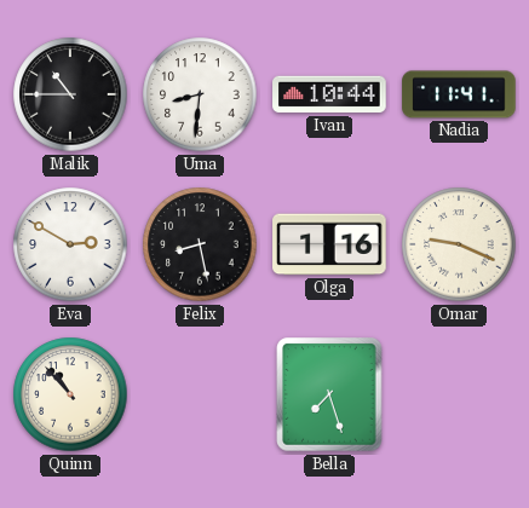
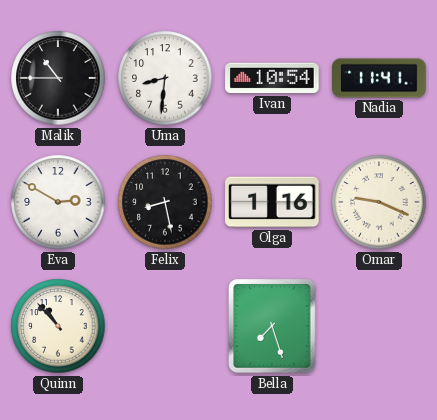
Ivan: 10:44 -> 10:54
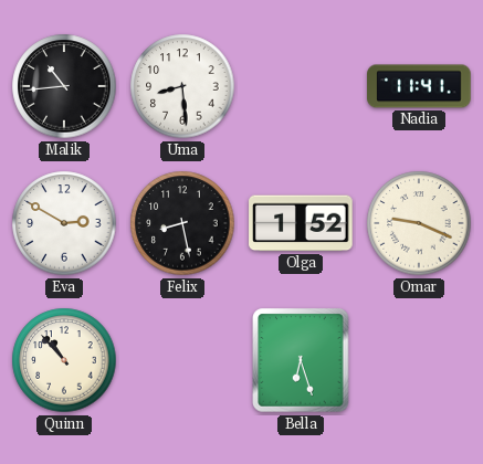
Malik: 10:45 -> 10:44
Uma: 8:31 -> 8:29
Ivan: 10:54 -> none
Olga: 1:16 -> 1:52
Bella: 7:27 -> 6:27
